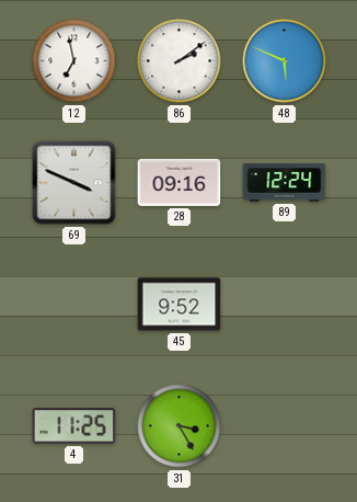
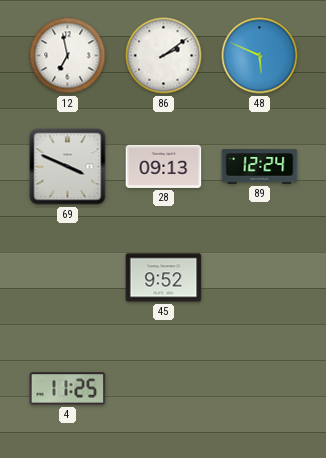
28: 09:16 -> 09:13
31: 3:25 -> none
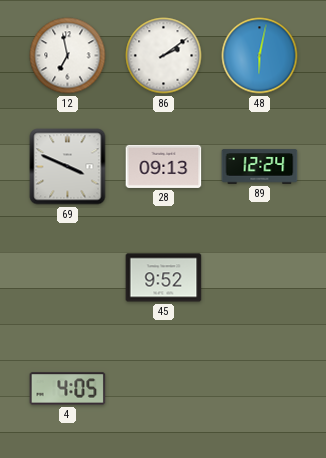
48: 5:49 -> 6:02
4: 11:25 -> 4:05
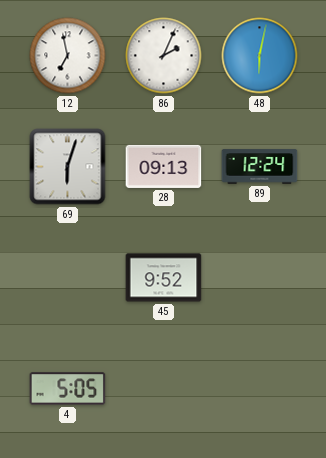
86: 2:09 -> 2:04
69: 3:49 -> 6:03
4: 4:05 -> 5:05
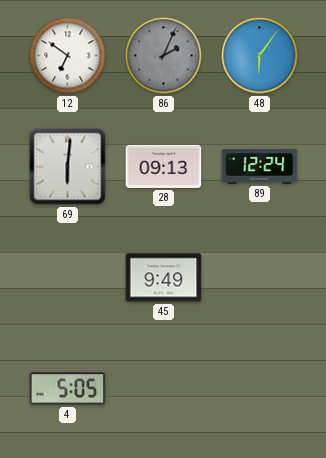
12: 6:58 -> 6:51
86 dial: white -> grey
48: 6:02 -> 6:06
69: 6:03 -> 6:01
45: 9:52 -> 9:49
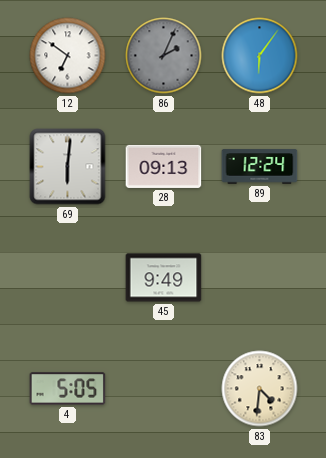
83: none -> 4:31
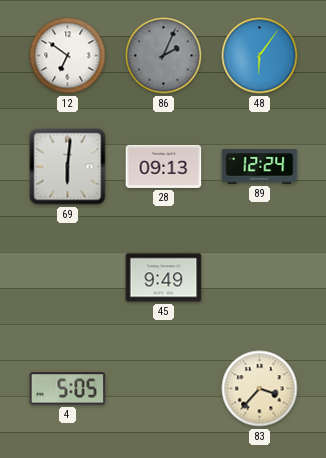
83: 4:31 -> 3:37
